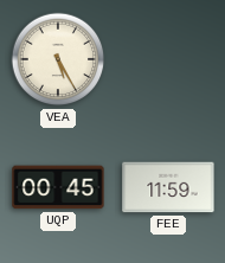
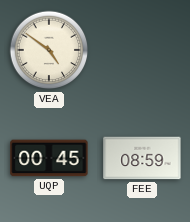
VEA: 5:25 -> 4:51
FEE: 11:59 -> 08:59
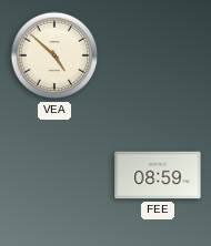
VEA: 4:51 -> 4:52
UQP: 00:45 -> none
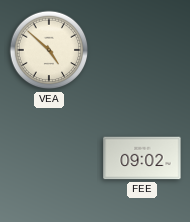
FEE: 08:59 -> 09:02
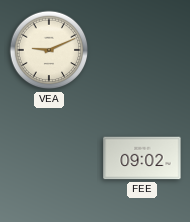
VEA: 4:52 -> 9:11
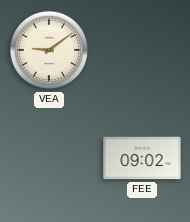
VEA: 9:11 -> 9:09
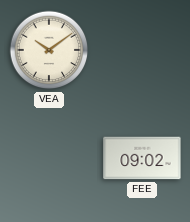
VEA: 9:09 -> 10:09
